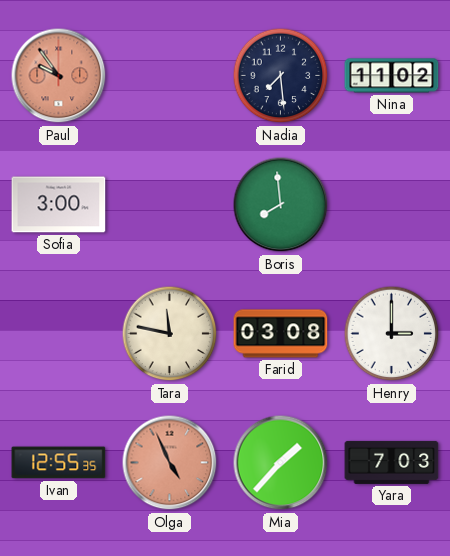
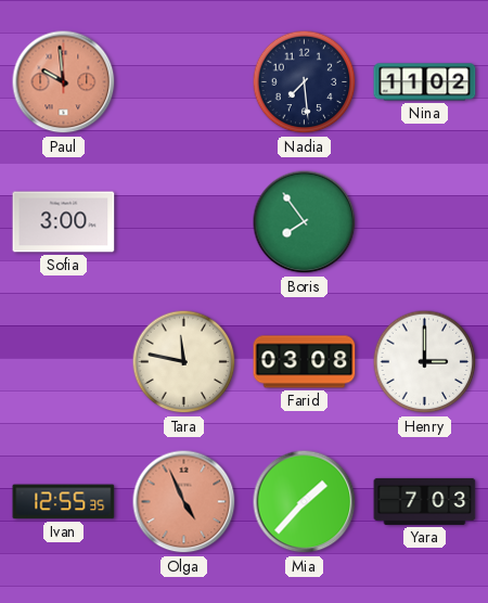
Paul: 9:54 -> 9:59
Boris: 7:59 -> 7:54
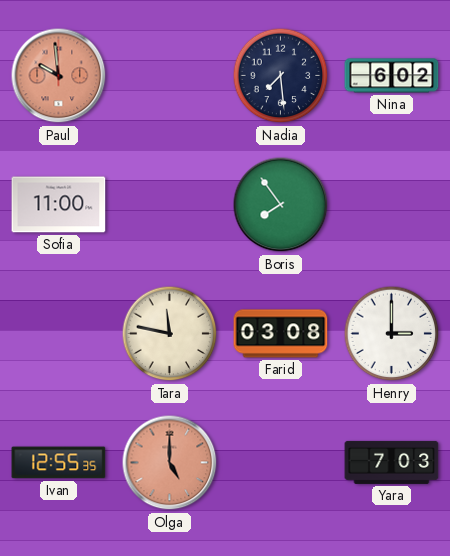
Nina: 11:02 -> 6:02
Sofia: 3:00 -> 11:00
Olga: 4:56 -> 5:00
Mia: 1:37 -> none
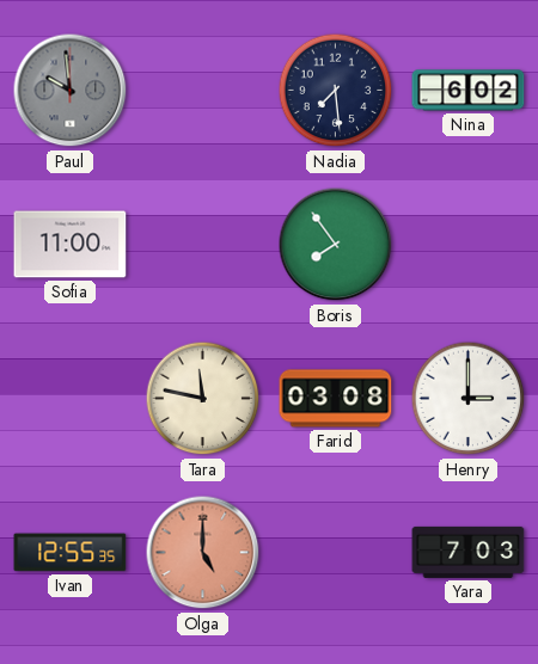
Paul dial: salmon -> grey
